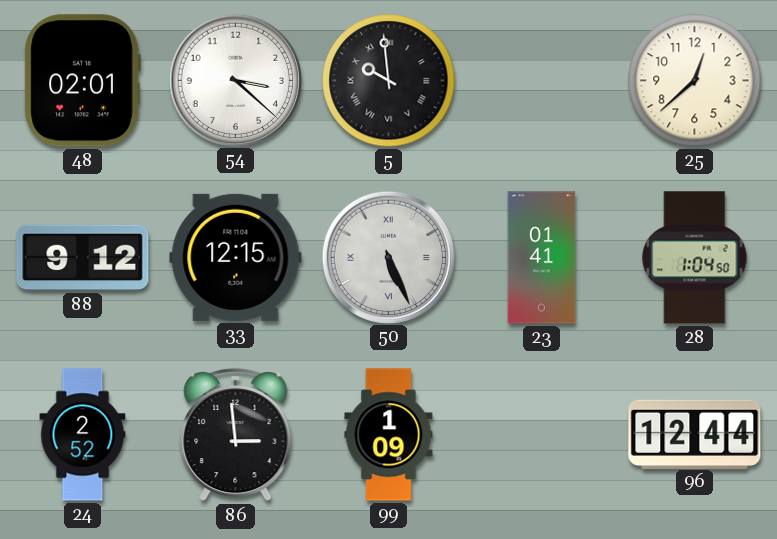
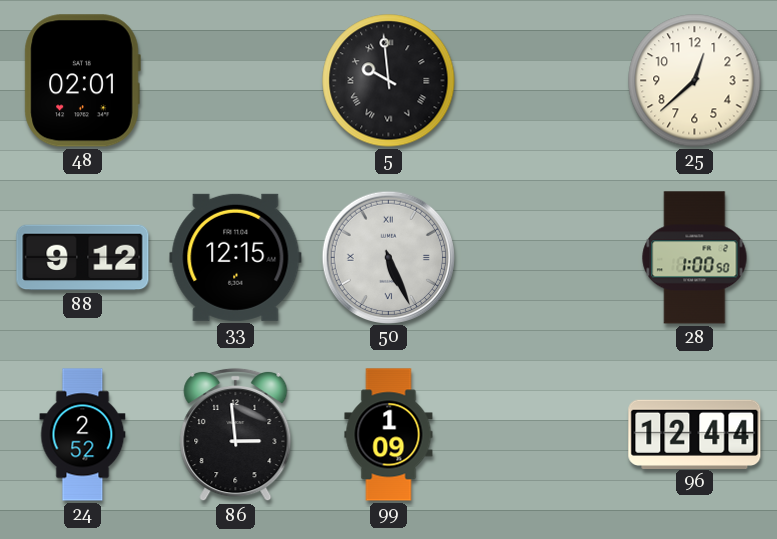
54: 3:22 -> none
23: 01:41 -> none
28: 1:04 -> 1:00
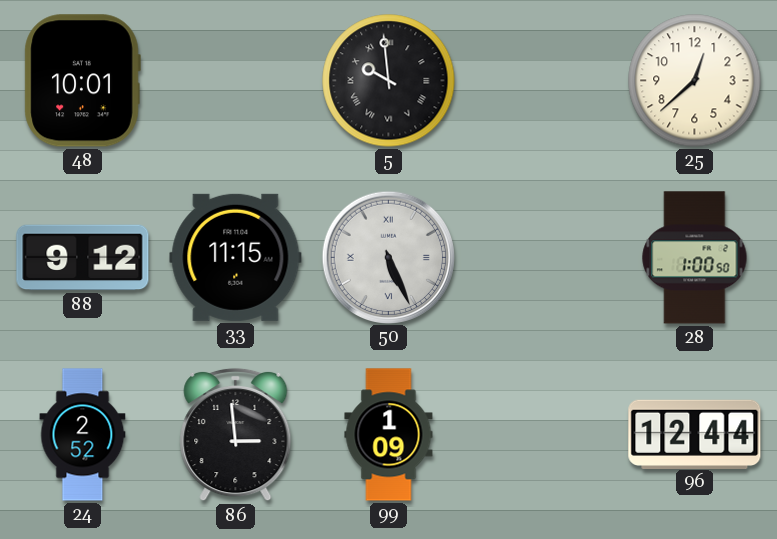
48: 02:01 -> 10:01
33: 12:15 -> 11:15
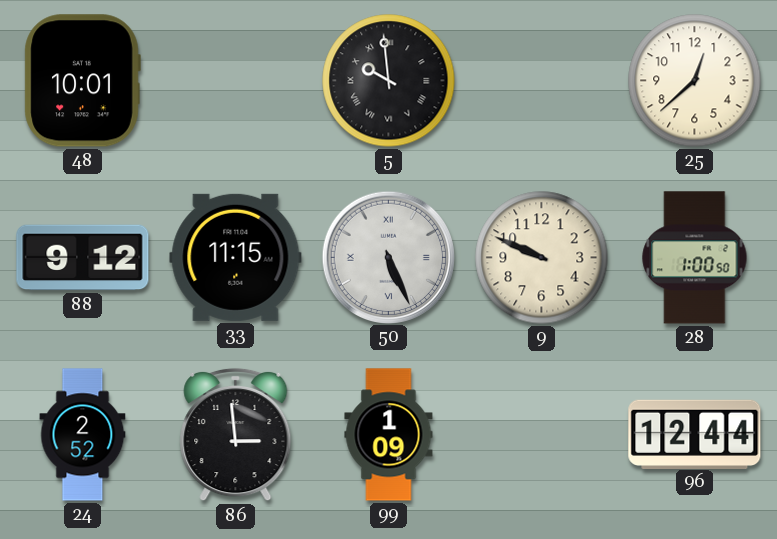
9: none -> 9:49
